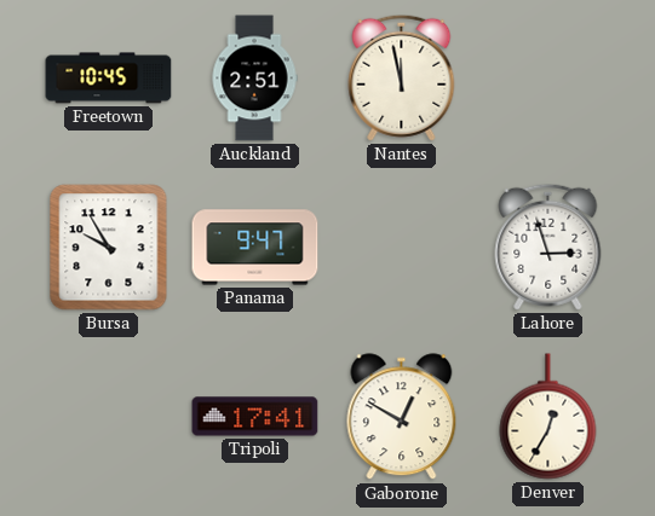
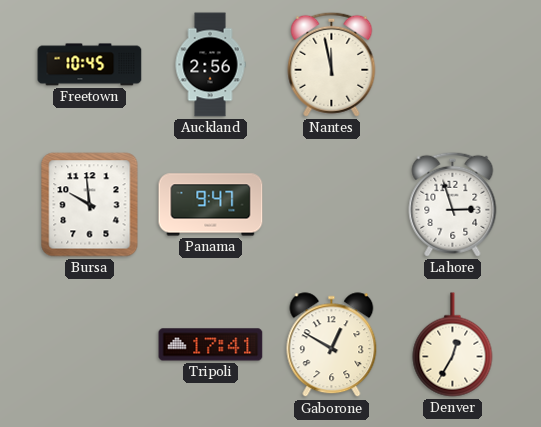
Auckland: 2:51 -> 2:56
Bursa: 9:55 -> 9:59
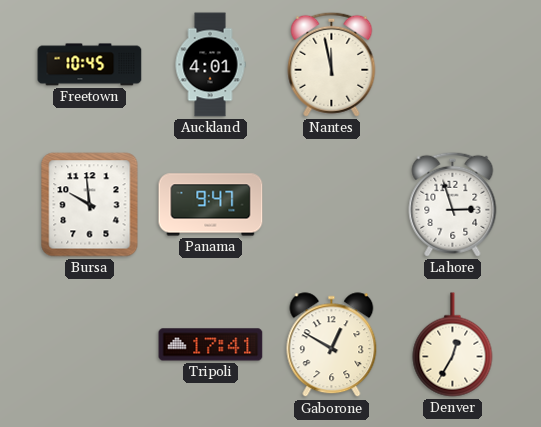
Auckland: 2:56 -> 4:01
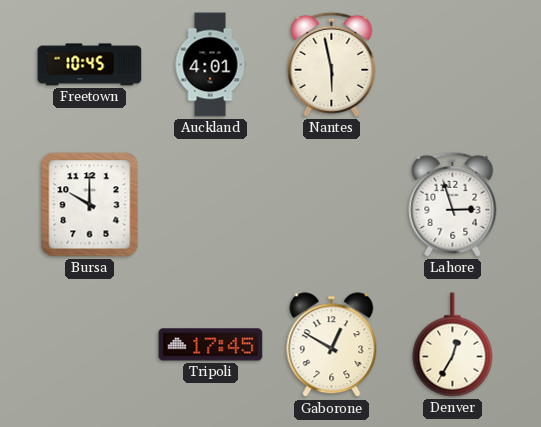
Nantes: 11:58 -> 5:58
Bursa: 9:59 -> 10:00
Panama: 9:47 -> none
Tripoli: 17:41 -> 17:45
